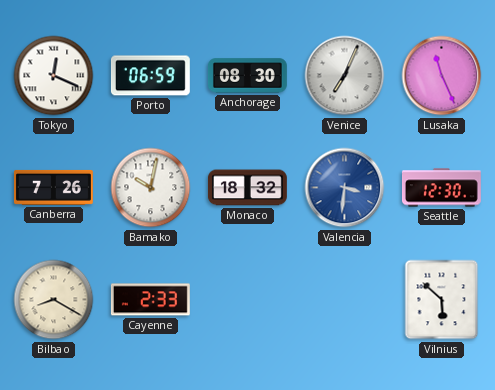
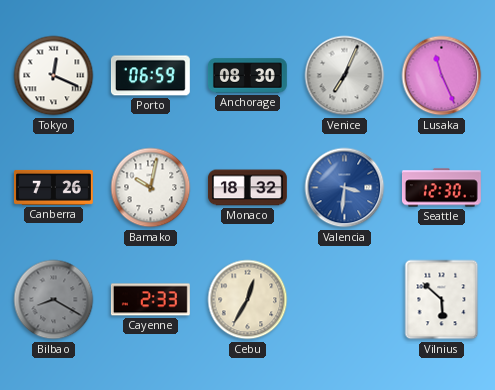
Bilbao dial: cream -> grey
Cebu: none -> 12:35
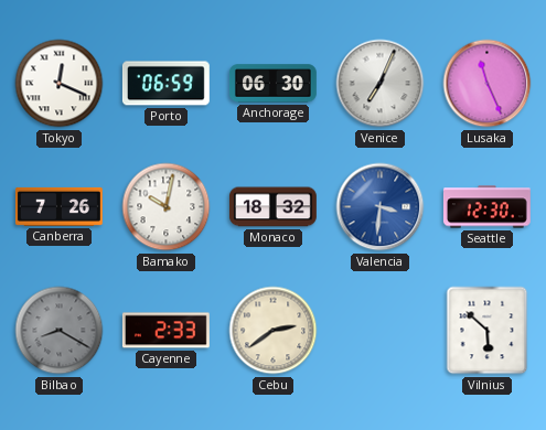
Anchorage: 08:30 -> 06:30
Cebu: 12:35 -> 2:39
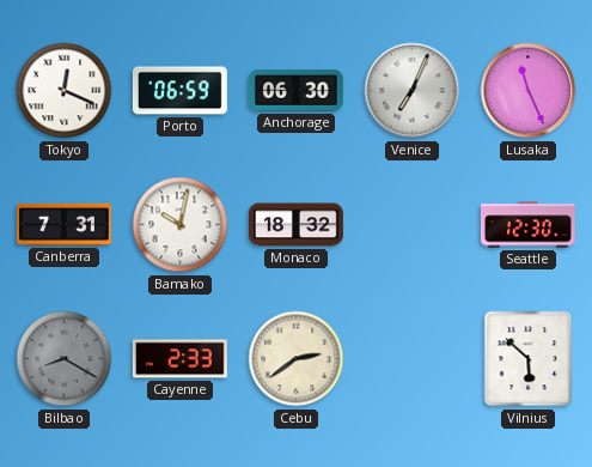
Canberra: 7:26 -> 7:31
Valencia: 3:31 -> none
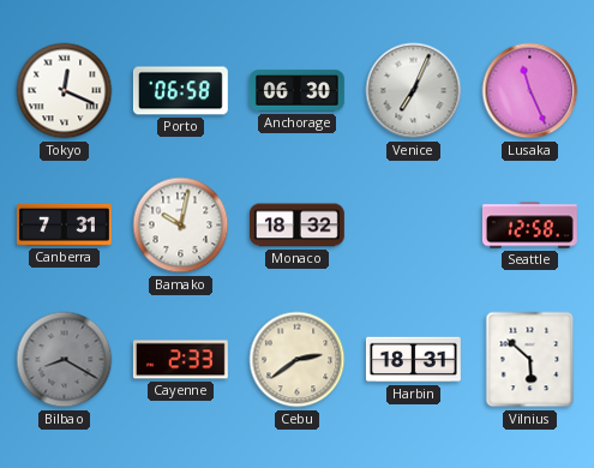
Porto: 06:59 -> 06:58
Seattle: 12:30 -> 12:58
Harbin: none -> 18:31
